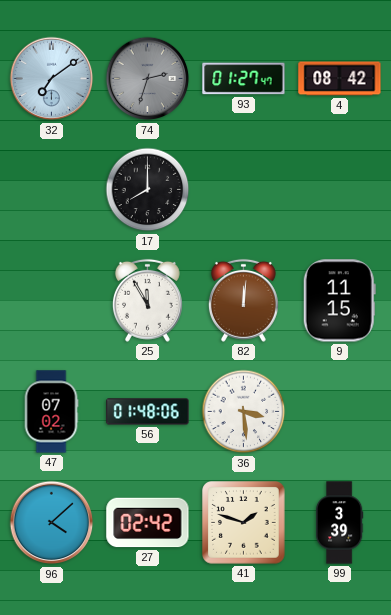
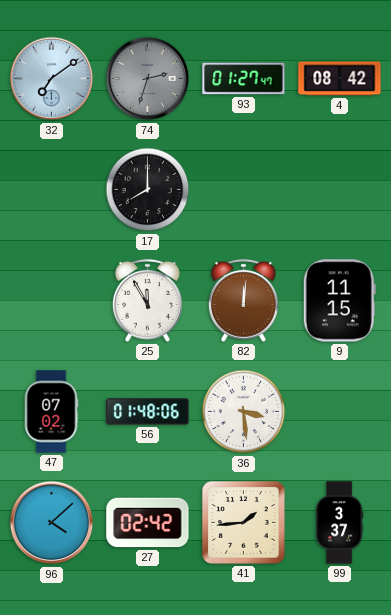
41: 1:48 -> 1:44
99: 3:39 -> 3:37
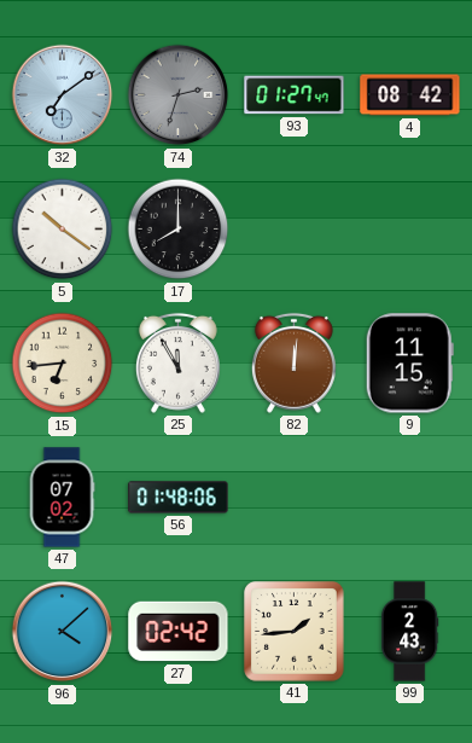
5: none -> 10:21
15: none -> 6:44
36: 3:29 -> none
99: 3:37 -> 2:43
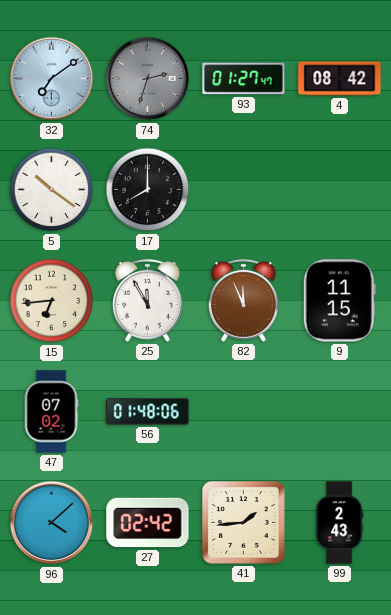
82: 12:01 -> 11:56
